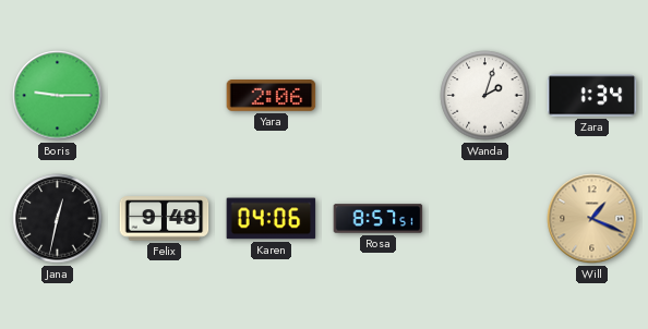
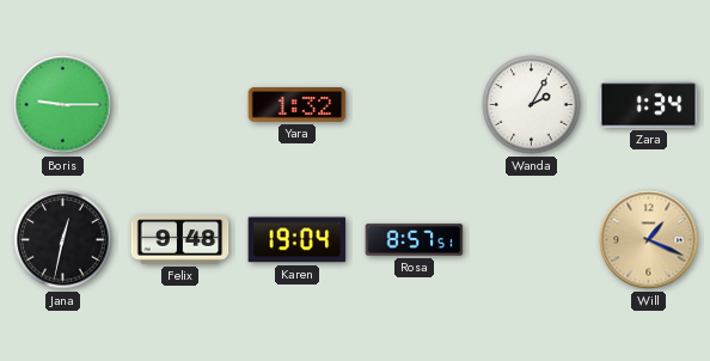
Yara: 2:06 -> 1:32
Wanda: 2:03 -> 2:05
Karen: 04:06 -> 19:04
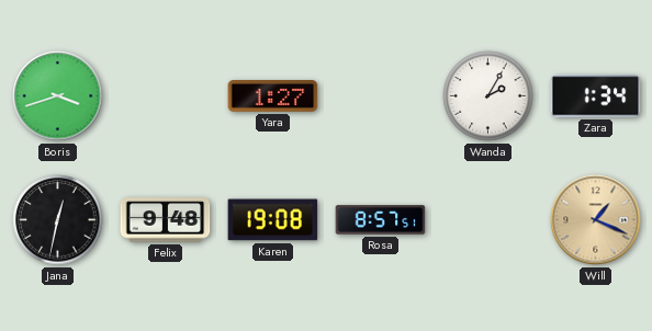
Boris: 9:15 -> 3:42
Yara: 1:32 -> 1:27
Karen: 19:04 -> 19:08
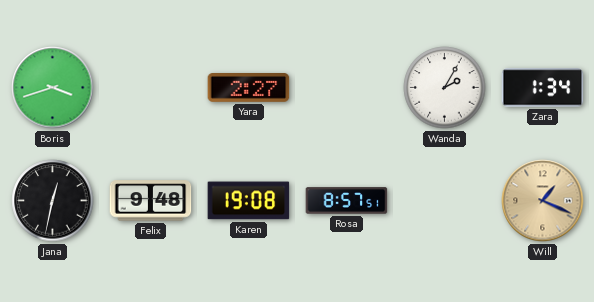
Yara: 1:27 -> 2:27
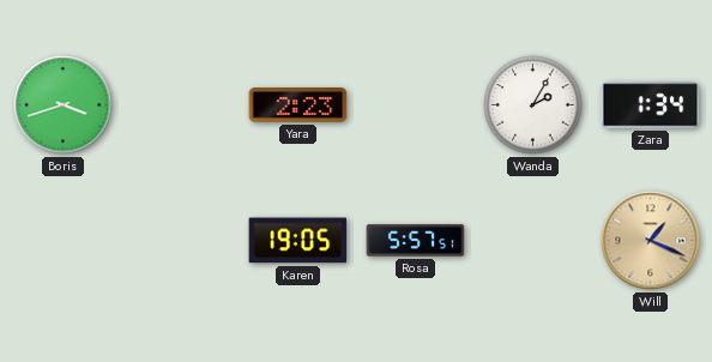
Yara: 2:27 -> 2:23
Jana: 12:32 -> none
Felix: 9:48 -> none
Karen: 19:08 -> 19:05
Rosa: 8:57 -> 5:57
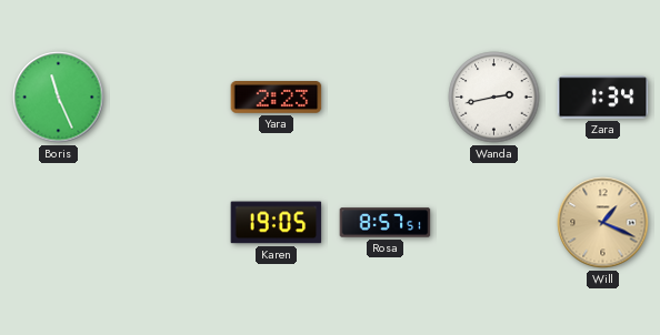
Boris: 3:42 -> 11:26
Wanda: 2:05 -> 2:43
Rosa: 5:57 -> 8:57
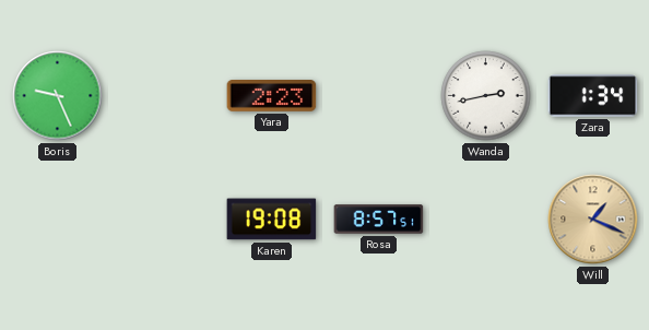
Boris: 11:26 -> 9:26
Karen: 19:05 -> 19:08
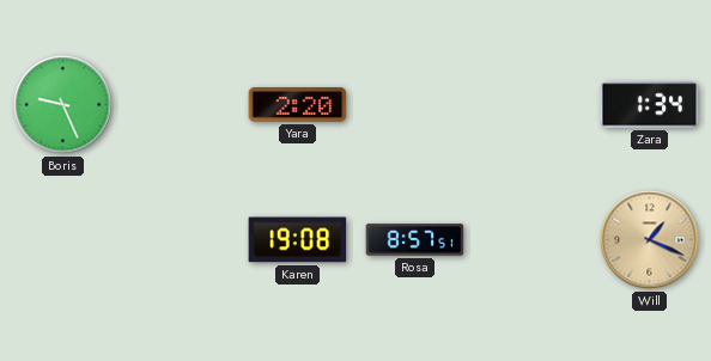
Yara: 2:23 -> 2:20
Wanda: 2:43 -> none
